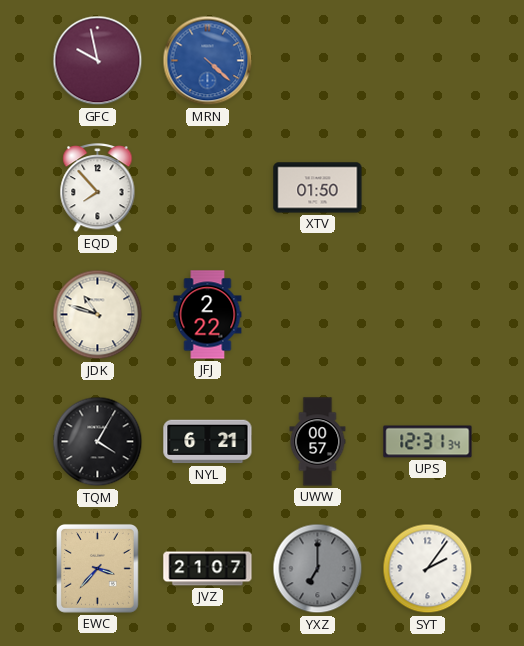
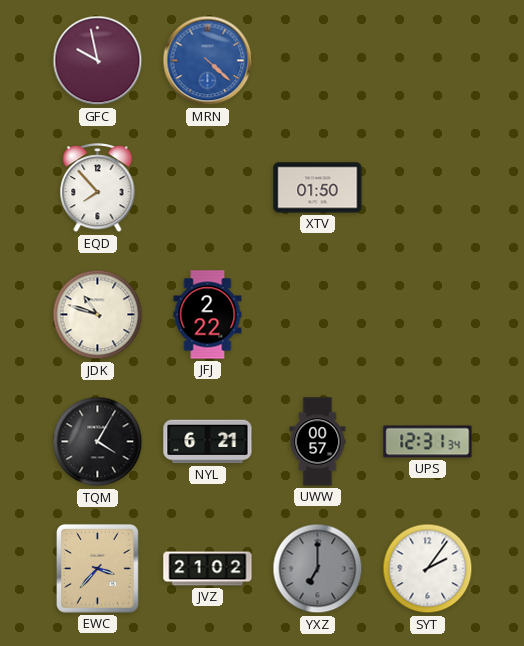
JVZ: 21:07 -> 21:02
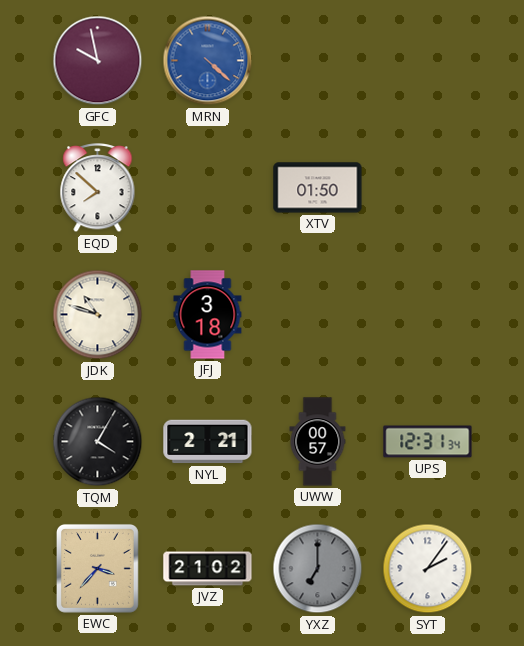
EQD: 7:53 -> 7:52
JFJ: 2:22 -> 3:18
NYL: 6:21 -> 2:21
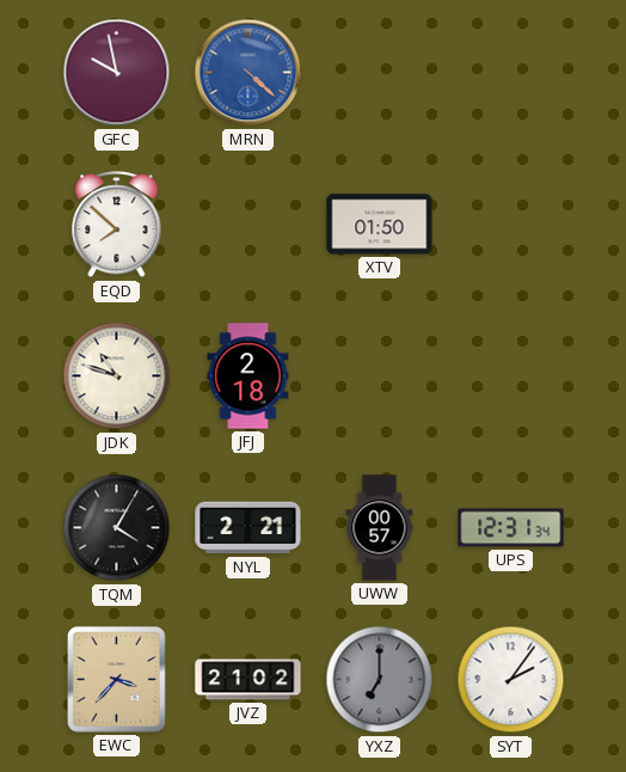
JFJ: 3:18 -> 2:18
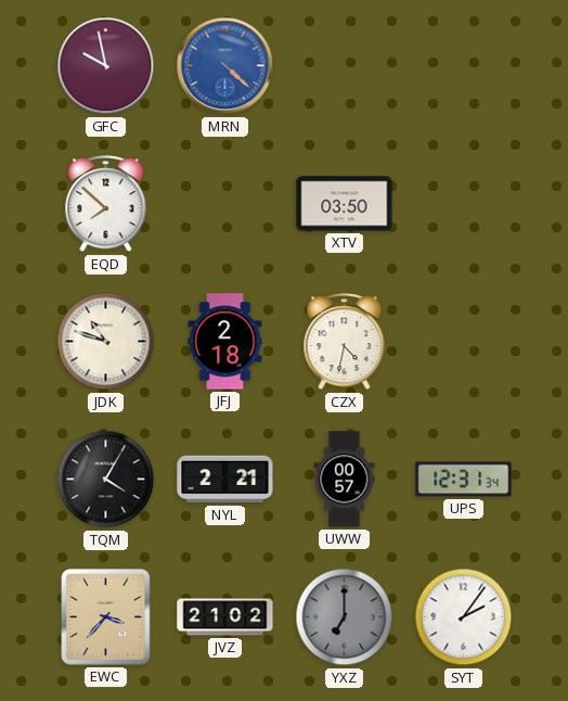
XTV: 01:50 -> 03:50
CZX: none -> 4:32
